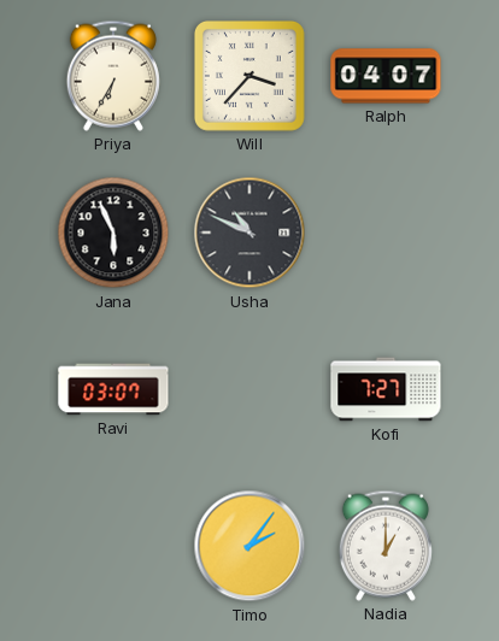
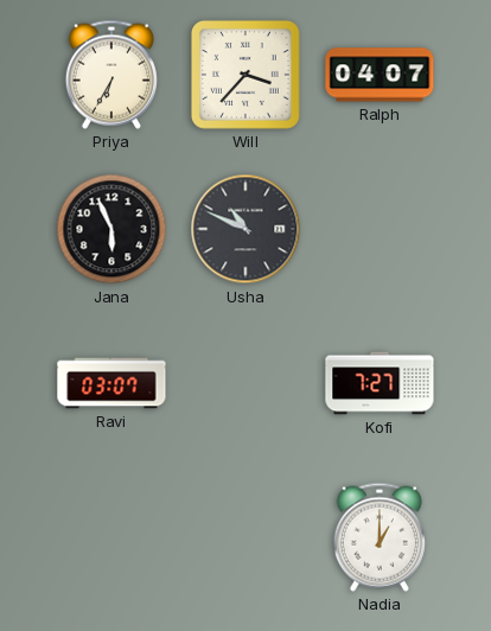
Timo: 2:06 -> none
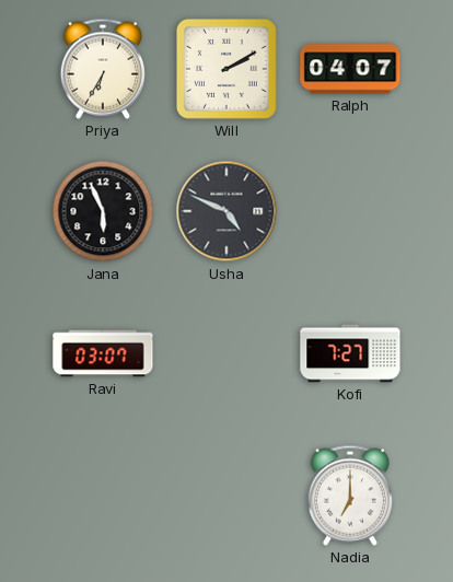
Will: 3:37 -> 2:10
Usha: 10:49 -> 4:49
Nadia: 1:00 -> 7:00
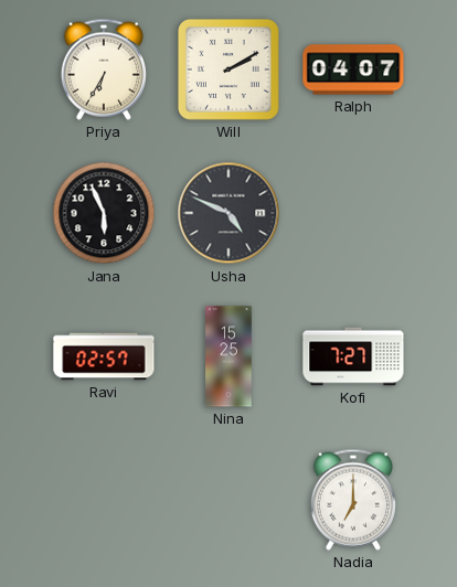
Ravi: 03:07 -> 02:57
Nina: none -> 15:25
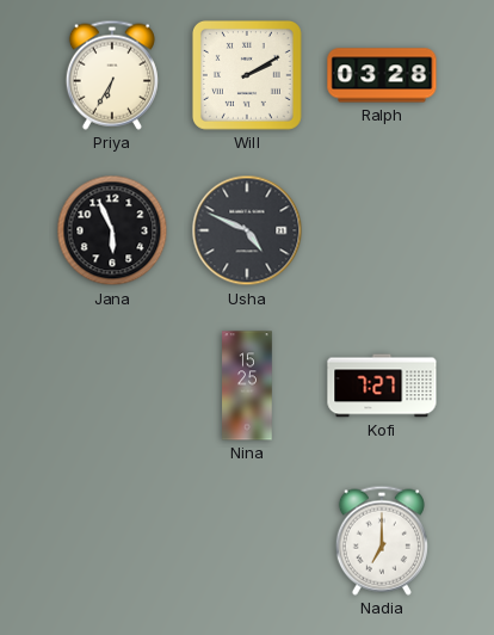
Ralph: 04:07 -> 03:28
Ravi: 02:57 -> none
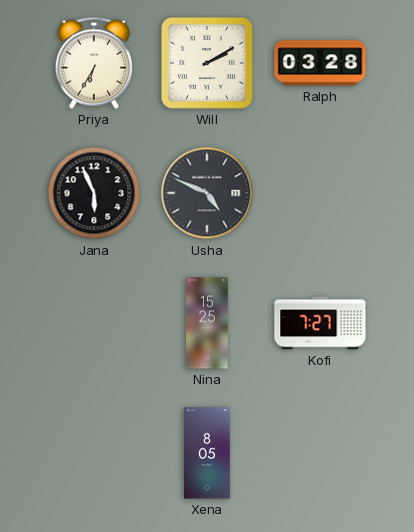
Xena: none -> 8:05
Nadia: 7:00 -> none
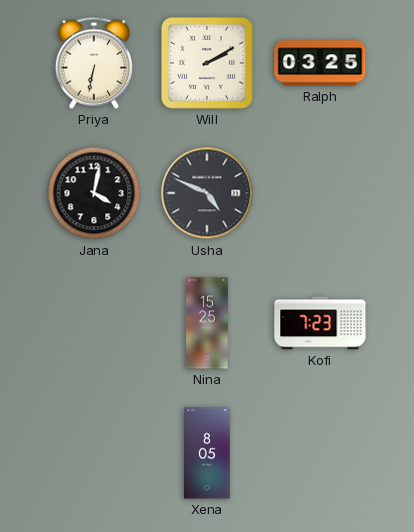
Priya: 6:35 -> 6:32
Ralph: 03:28 -> 03:25
Jana: 5:56 -> 4:02
Kofi: 7:27 -> 7:23
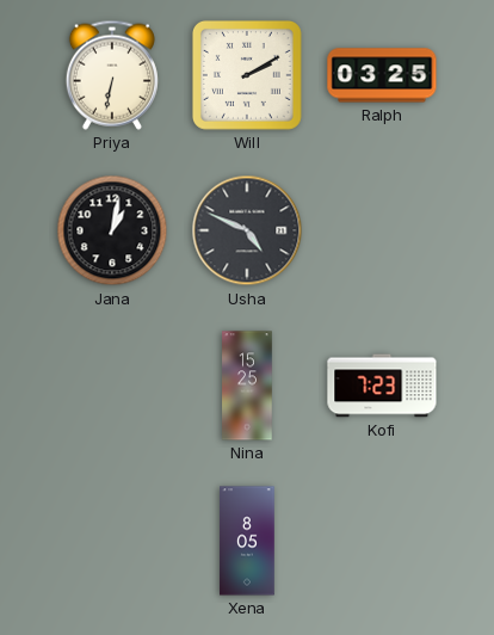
Jana: 4:02 -> 1:02
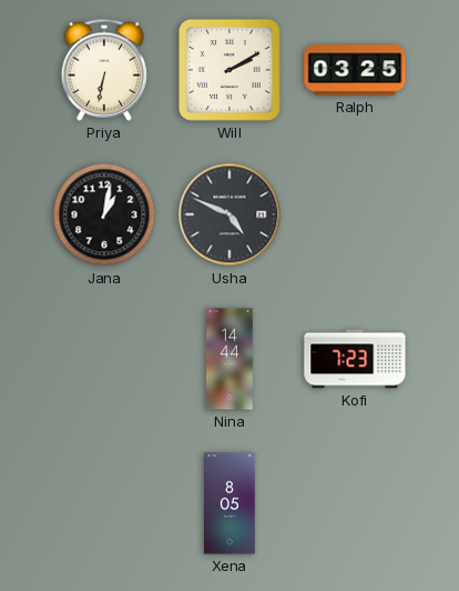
Nina: 15:25 -> 14:44
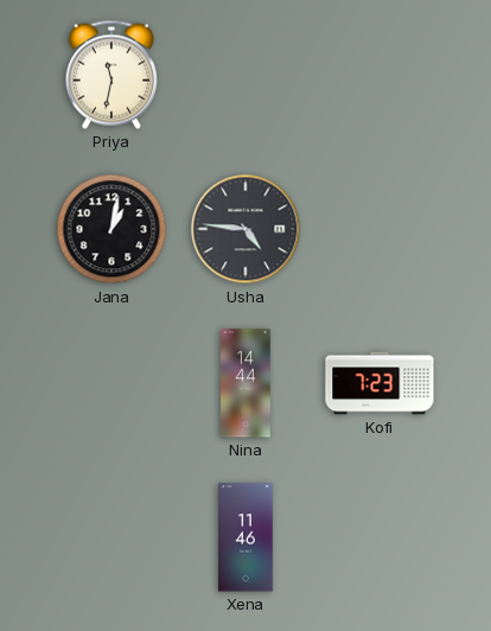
Priya: 6:32 -> 11:32
Will: 2:10 -> none
Ralph: 03:25 -> none
Usha: 4:49 -> 4:46
Xena: 8:05 -> 11:46
